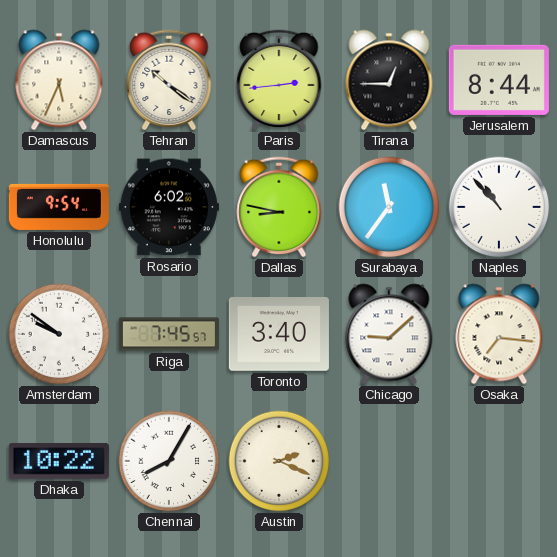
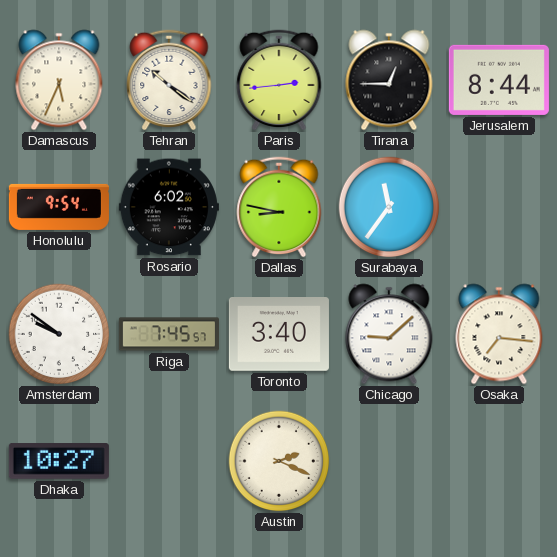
Naples: 10:53 -> none
Dhaka: 10:22 -> 10:27
Chennai: 8:05 -> none
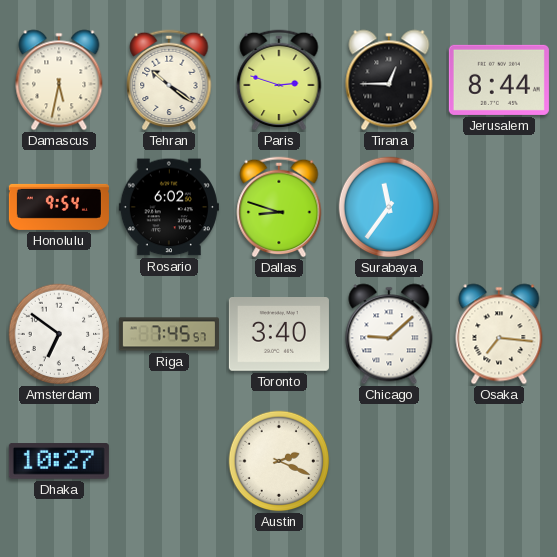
Damascus: 5:34 -> 5:32
Paris: 2:44 -> 2:48
Dallas: 8:47 -> 8:48
Amsterdam: 9:51 -> 6:51
